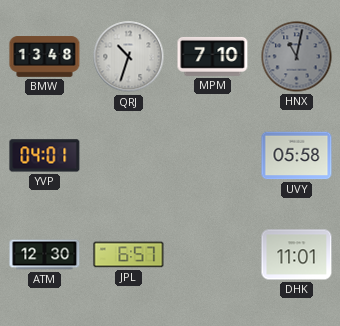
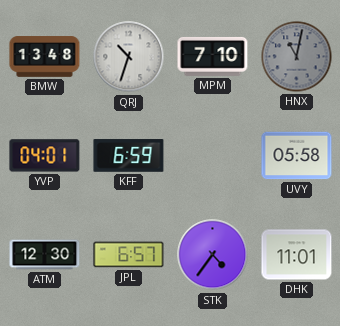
KFF: none -> 6:59
STK: none -> 4:36
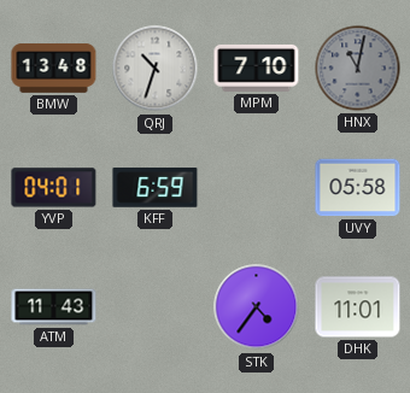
ATM: 12:30 -> 11:43
JPL: 6:57 -> none
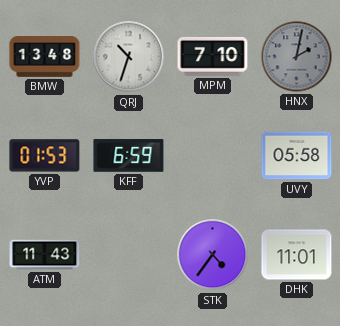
HNX: 11:02 -> 2:02
YVP: 04:01 -> 01:53
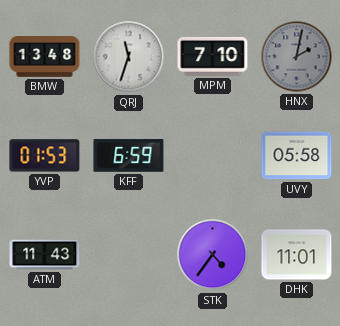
QRJ: 10:33 -> 11:33
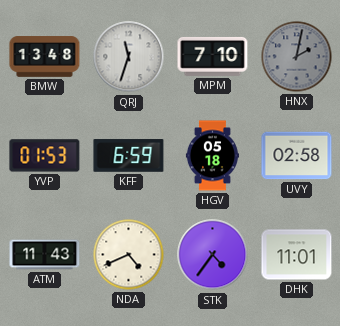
HGV: none -> 05:18
UVY: 05:58 -> 02:58
NDA: none -> 4:41
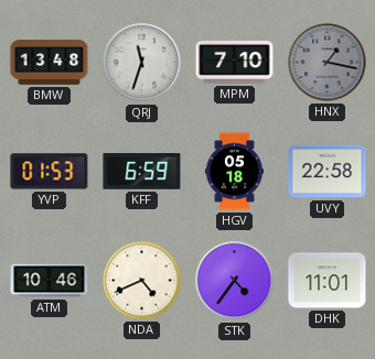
HNX: 2:02 -> 1:17
UVY: 02:58 -> 22:58
ATM: 11:43 -> 10:46
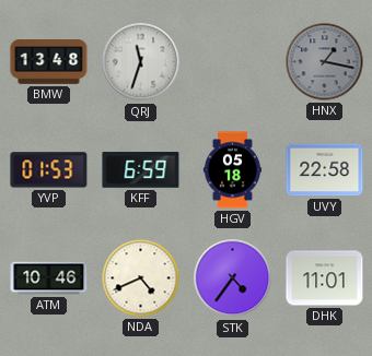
MPM: 7:10 -> none
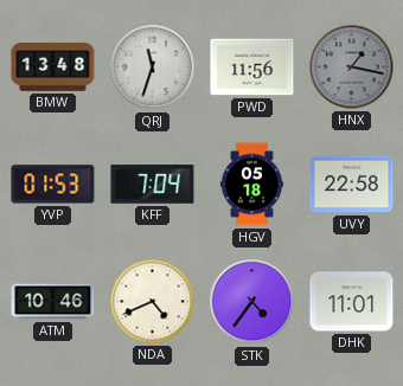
PWD: none -> 11:56
KFF: 6:59 -> 7:04
